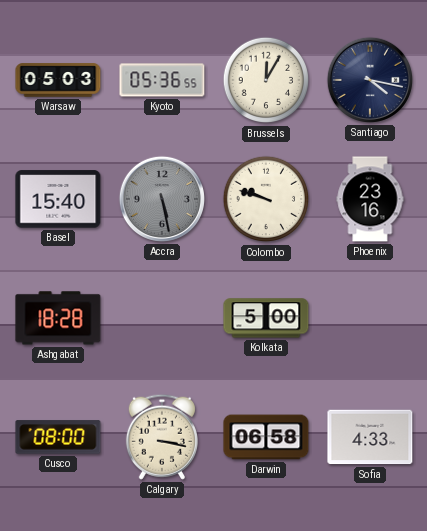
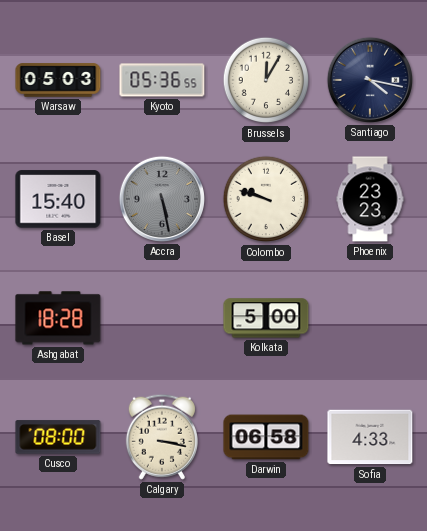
Phoenix: 23:16 -> 23:23
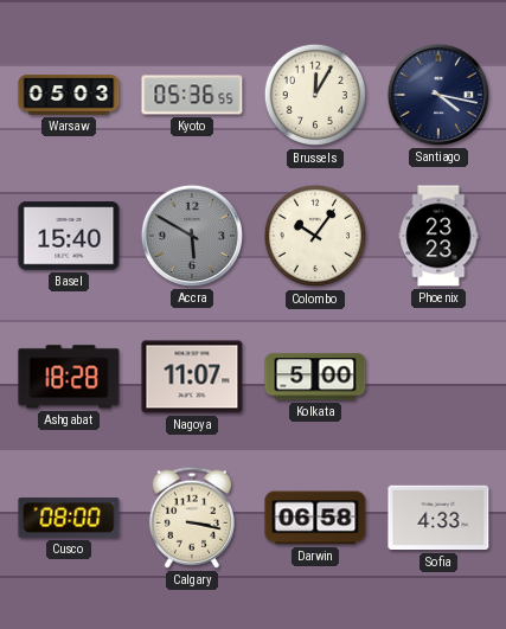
Accra: 5:28 -> 5:50
Colombo: 9:48 -> 10:06
Nagoya: none -> 11:07
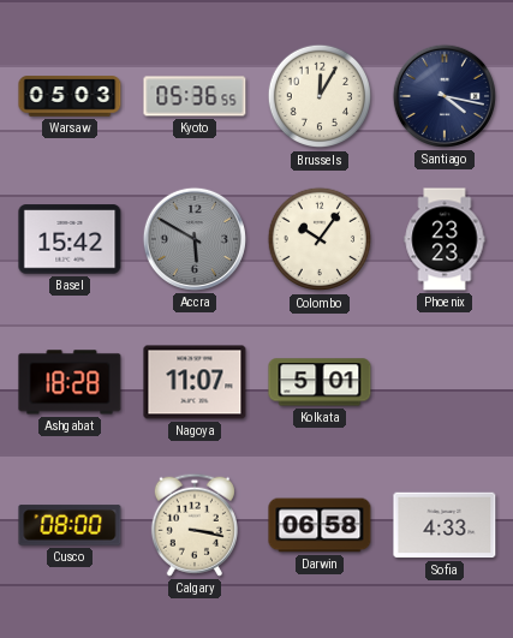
Basel: 15:40 -> 15:42
Kolkata: 5:00 -> 5:01
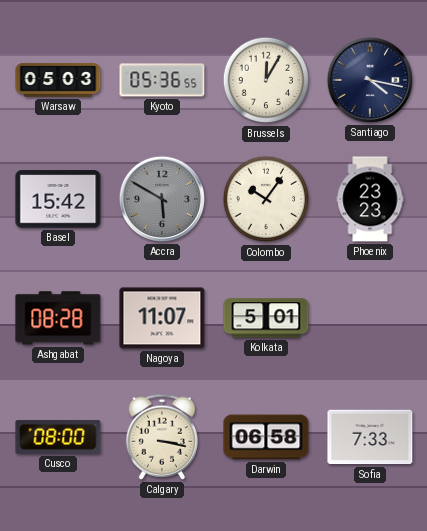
Ashgabat: 18:28 -> 08:28
Sofia: 4:33 -> 7:33
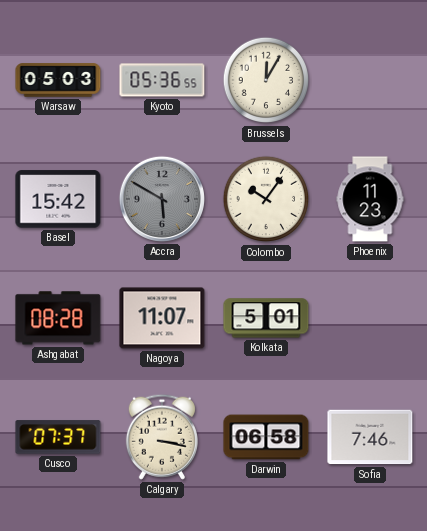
Santiago: 4:17 -> none
Phoenix: 23:23 -> 11:23
Cusco: 08:00 -> 07:37
Sofia: 7:33 -> 7:46
